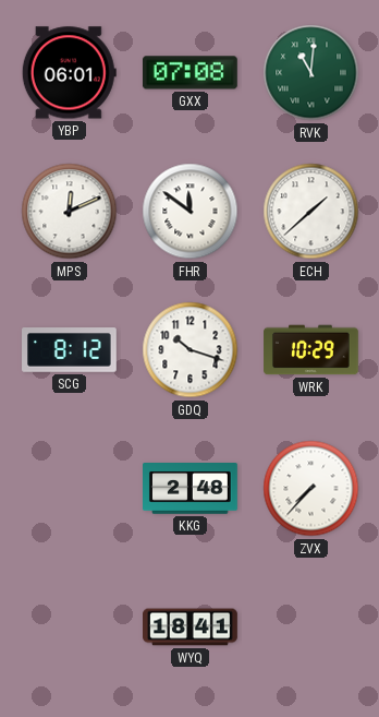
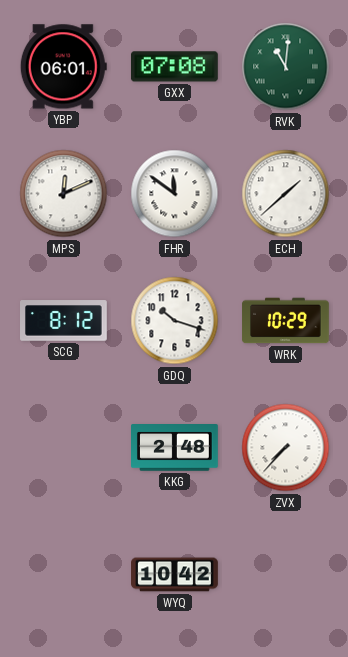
WYQ: 18:41 -> 10:42
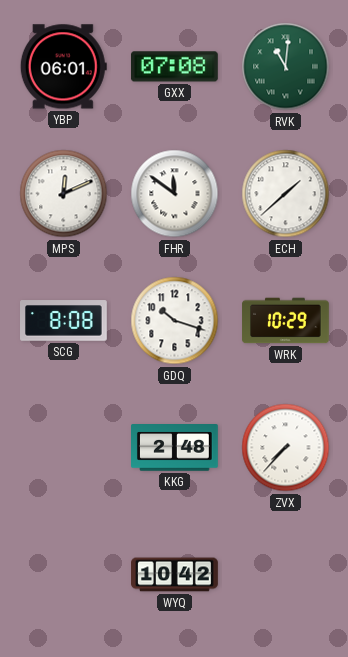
SCG: 8:12 -> 8:08
